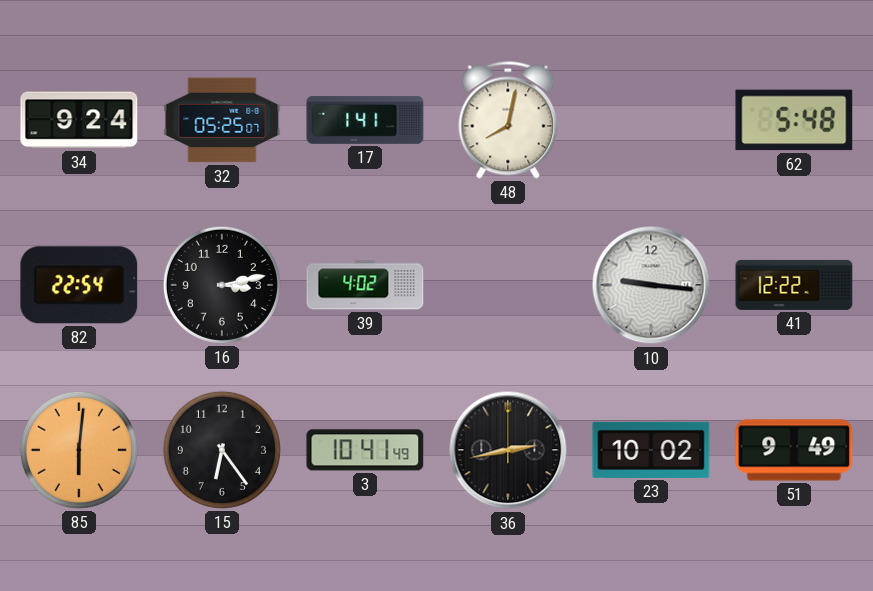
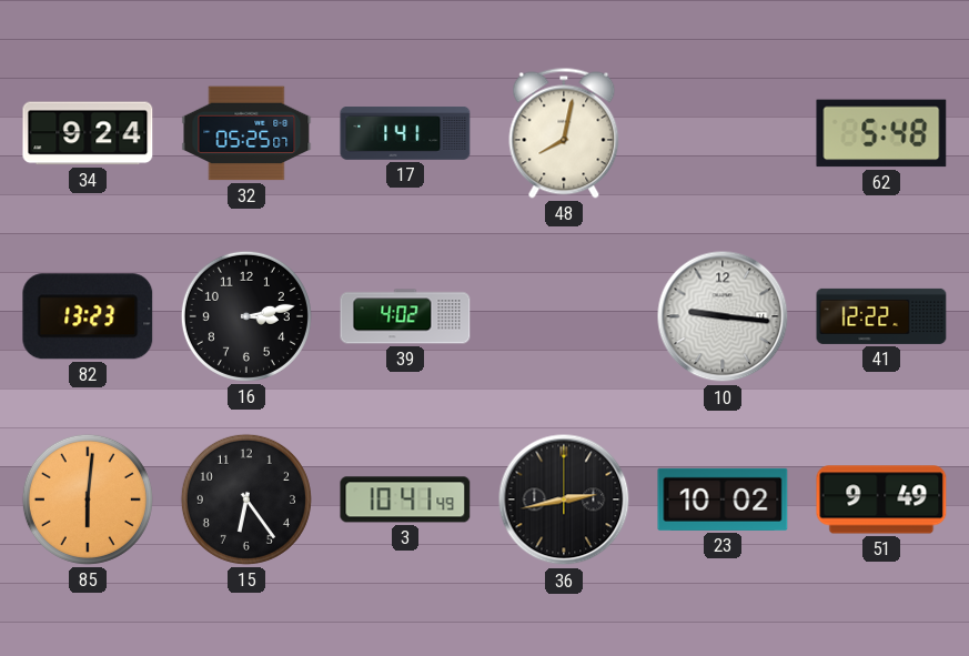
82: 22:54 -> 13:23
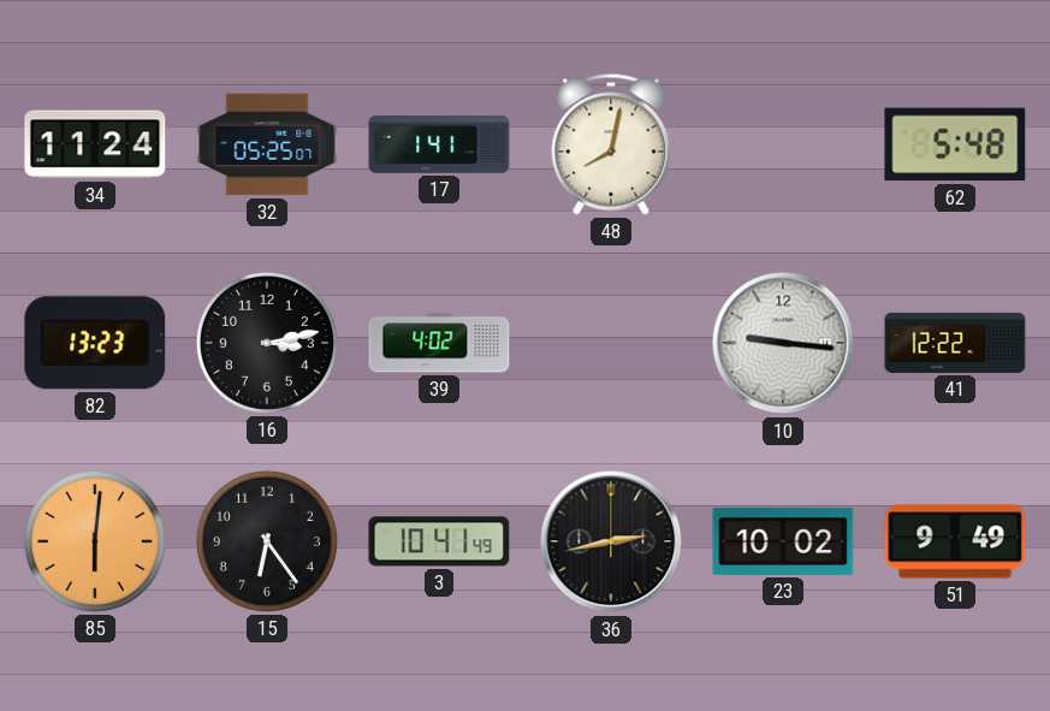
34: 9:24 -> 11:24
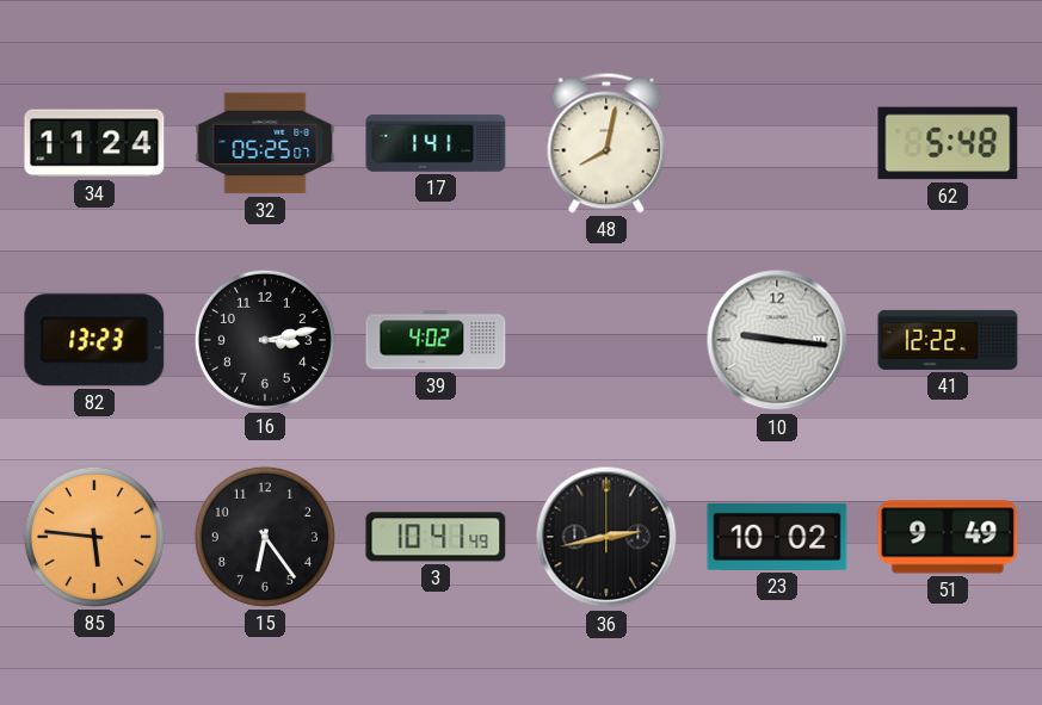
85: 6:01 -> 5:46
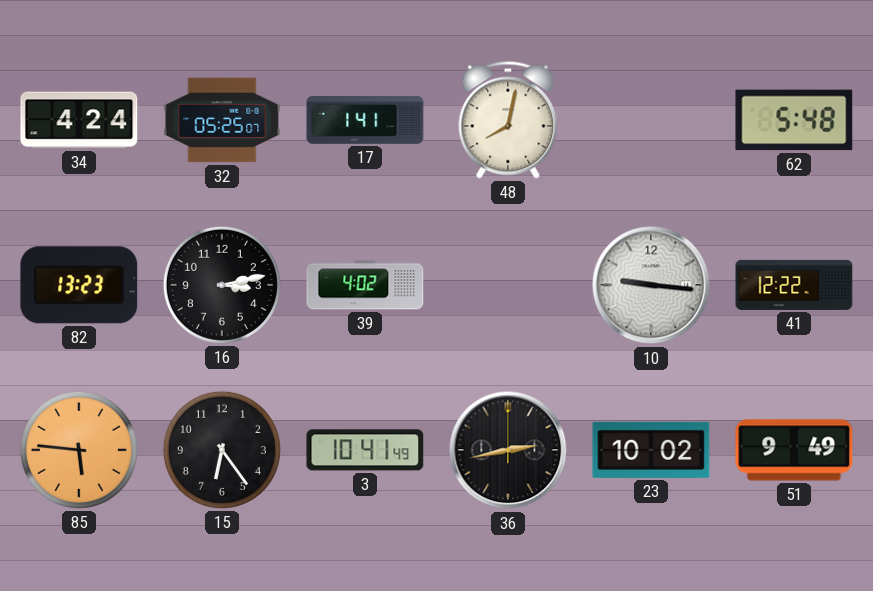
34: 11:24 -> 4:24
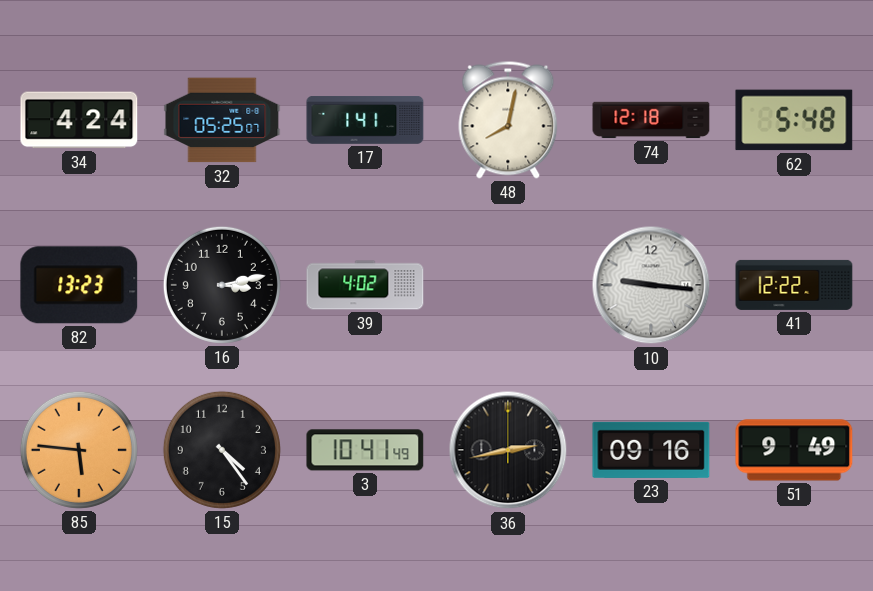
74: none -> 12:18
15: 6:24 -> 4:24
23: 10:02 -> 09:16
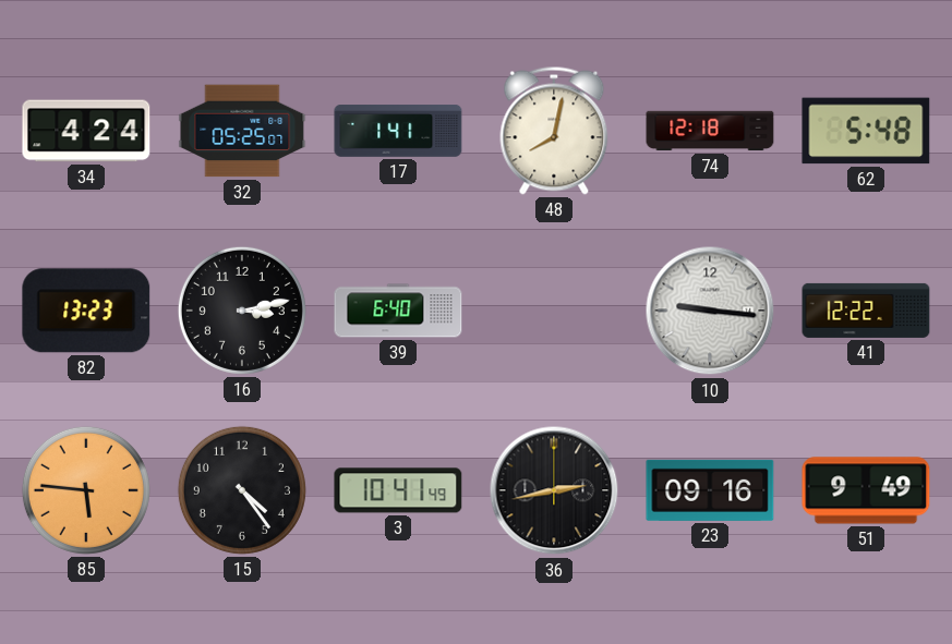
39: 4:02 -> 6:40
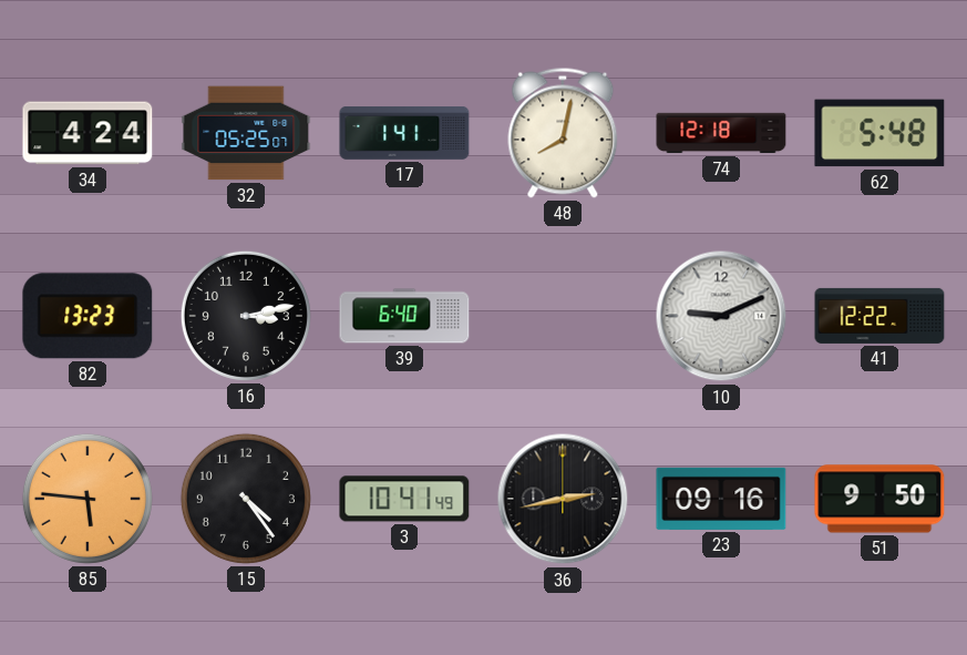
10: 9:16 -> 9:11
51: 9:49 -> 9:50
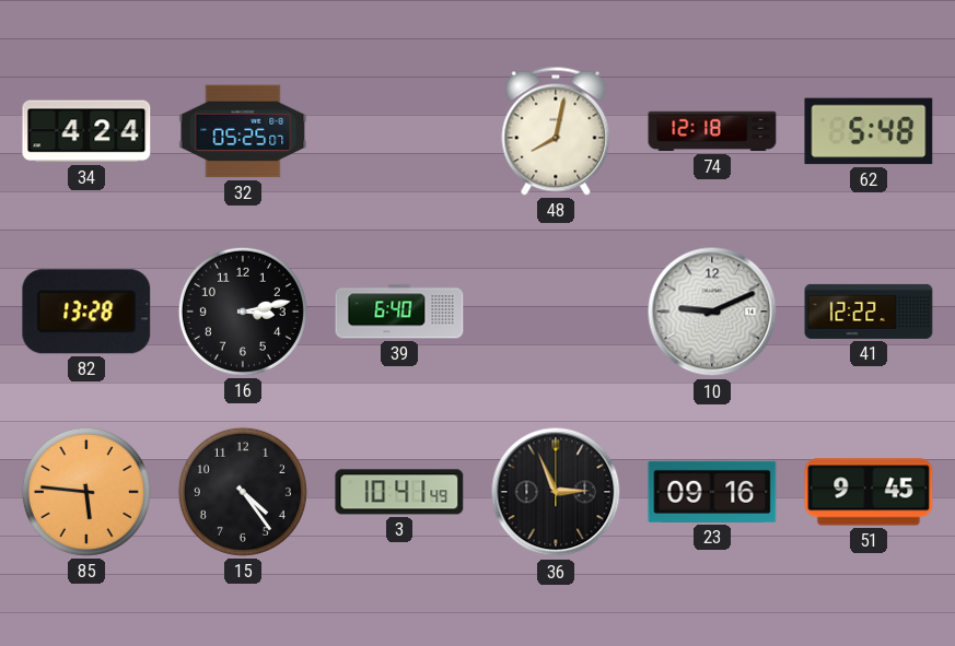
17: 1:41 -> none
82: 13:23 -> 13:28
36: 2:43 -> 2:56
51: 9:50 -> 9:45
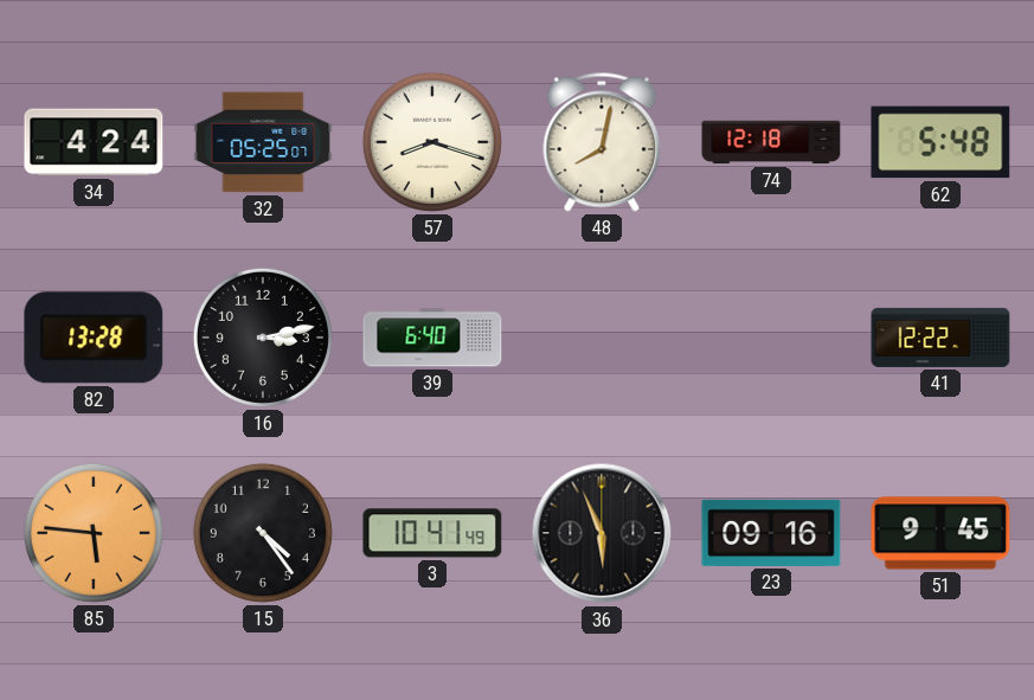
57: none -> 8:18
10: 9:11 -> none
36: 2:56 -> 5:56
